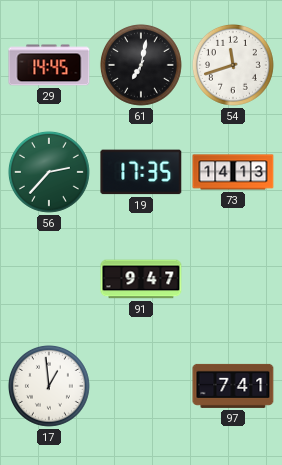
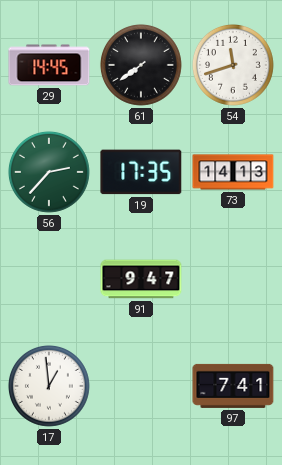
61: 7:02 -> 7:39
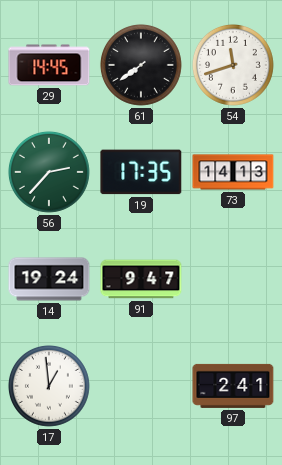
14: none -> 19:24
97: 7:41 -> 2:41
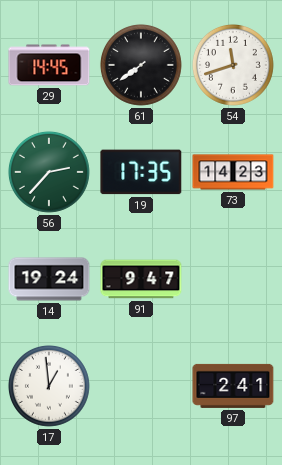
73: 14:13 -> 14:23
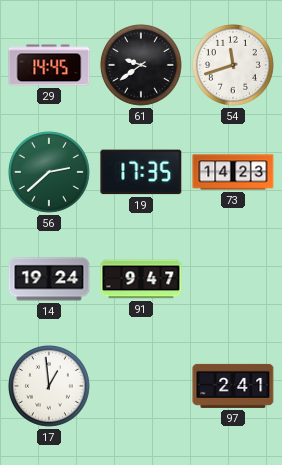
61: 7:39 -> 9:39
56: 2:37 -> 2:38
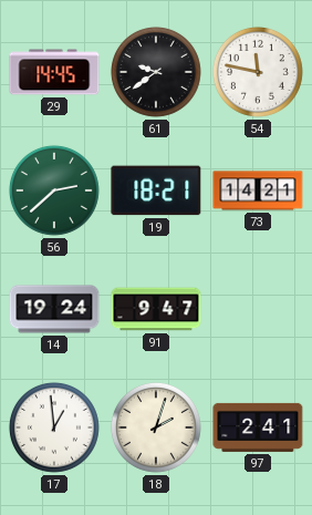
54: 11:42 -> 11:47
19: 17:35 -> 18:21
73: 14:23 -> 14:21
18: none -> 2:03
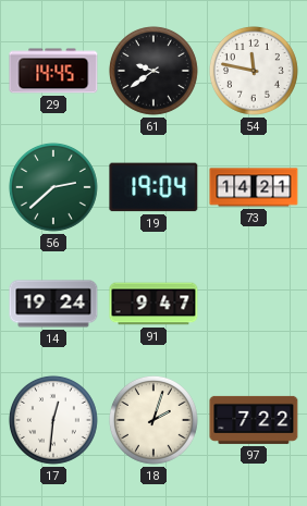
19: 18:21 -> 19:04
17: 12:59 -> 12:31
97: 2:41 -> 7:22
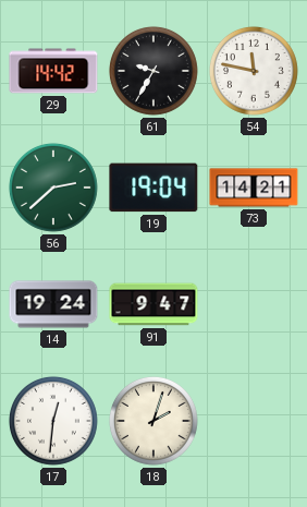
29: 14:45 -> 14:42
61: 9:39 -> 9:35
97: 7:22 -> none
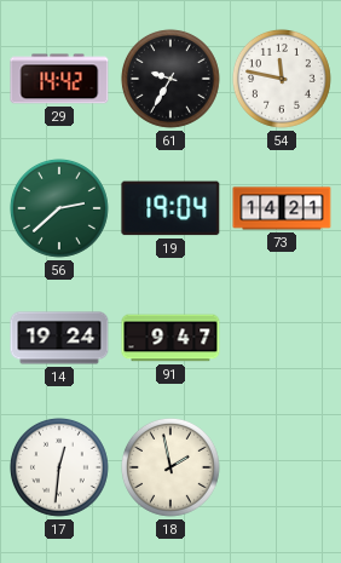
18: 2:03 -> 1:58
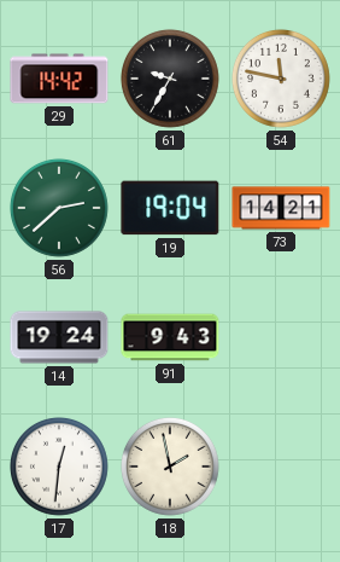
91: 9:47 -> 9:43
